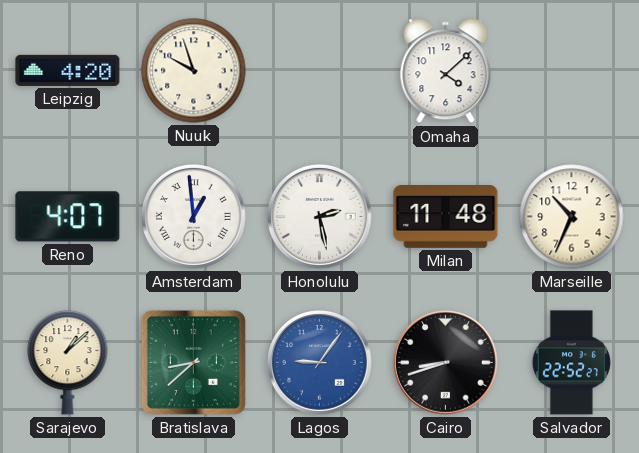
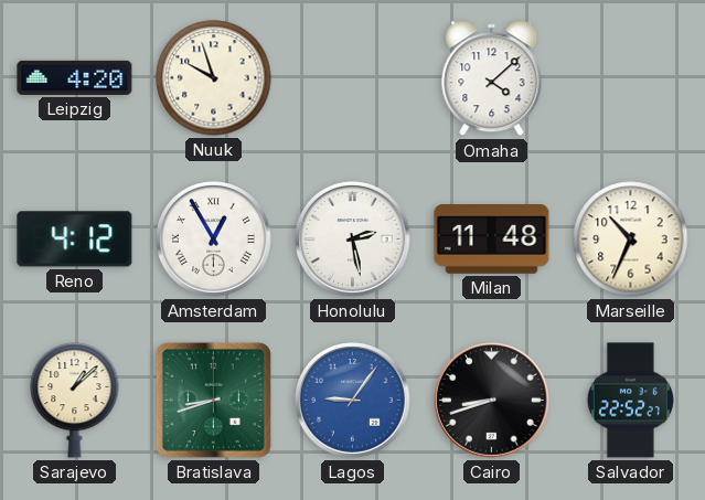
Reno: 4:07 -> 4:12
Amsterdam: 12:59 -> 12:55
Bratislava: 8:38 -> 8:42
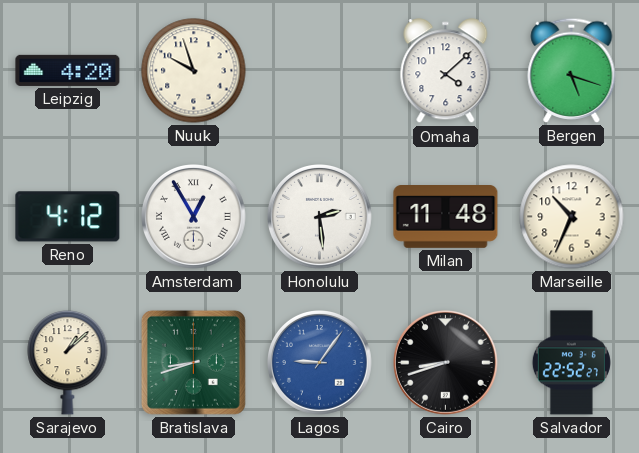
Bergen: none -> 5:18
Honolulu: 2:28 -> 2:29
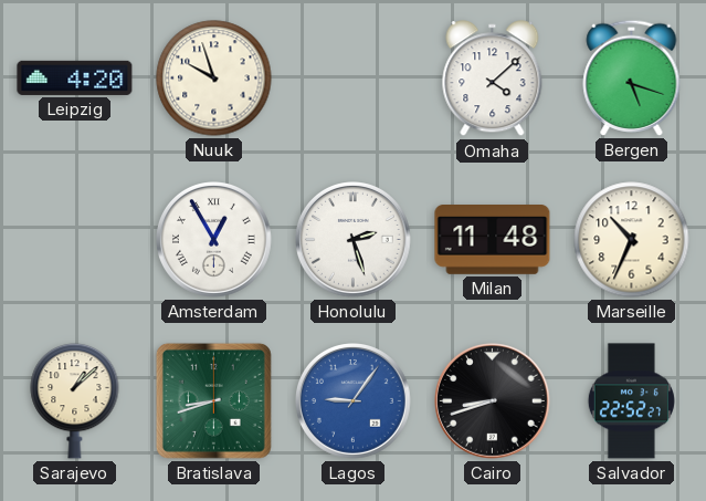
Reno: 4:12 -> none
Honolulu: 2:29 -> 2:27
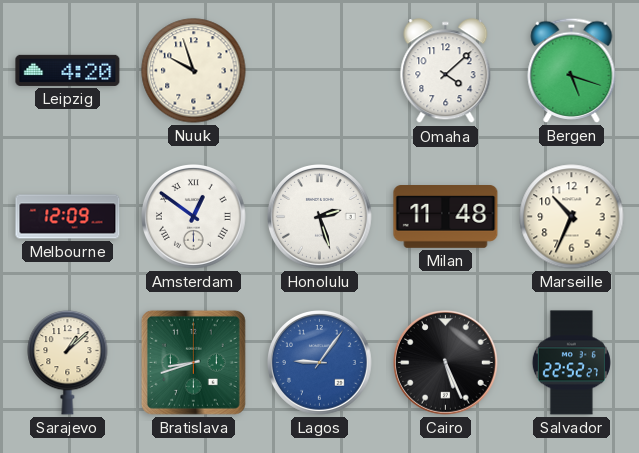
Melbourne: none -> 12:09
Amsterdam: 12:55 -> 12:51
Cairo: 8:42 -> 5:26
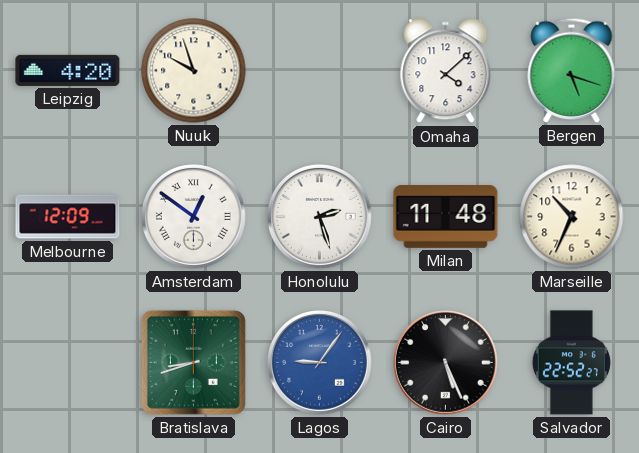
Sarajevo: 1:08 -> none
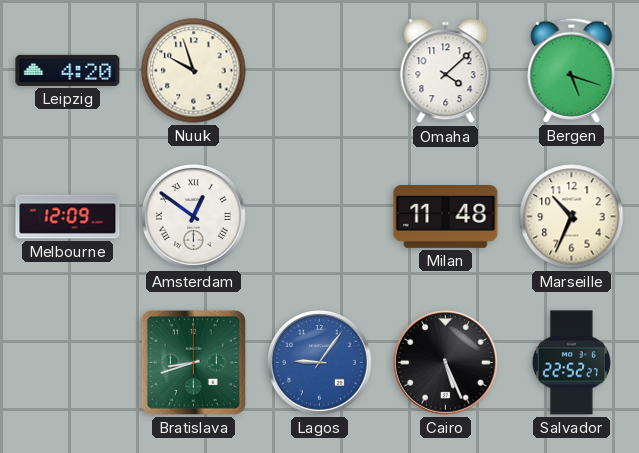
Honolulu: 2:27 -> none
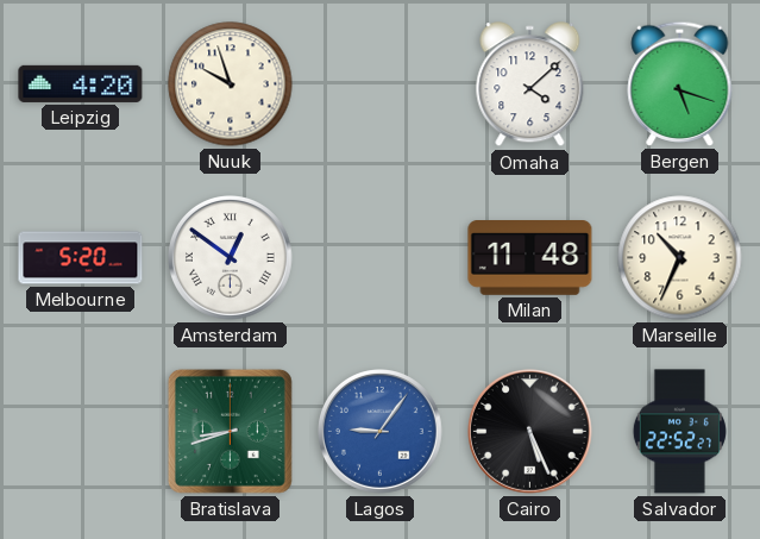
Melbourne: 12:09 -> 5:20
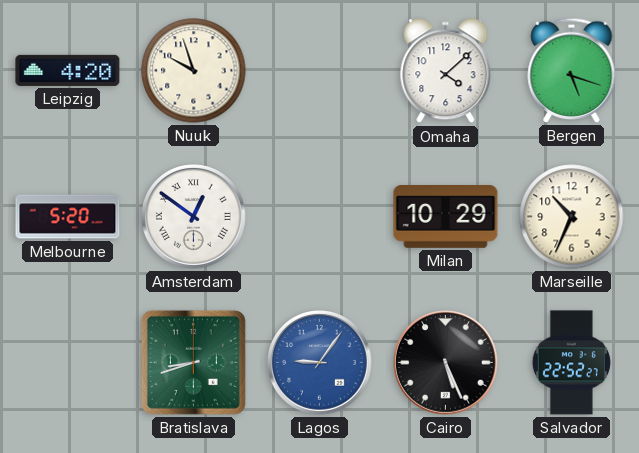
Milan: 11:48 -> 10:29
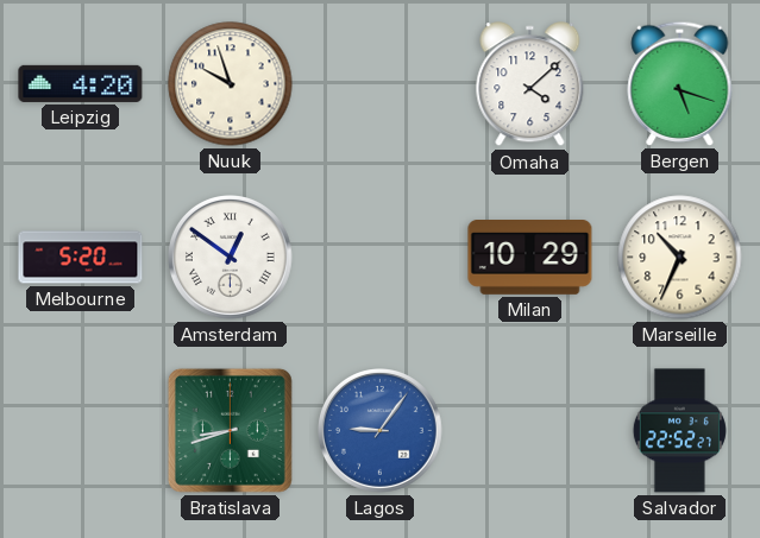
Cairo: 5:26 -> none
